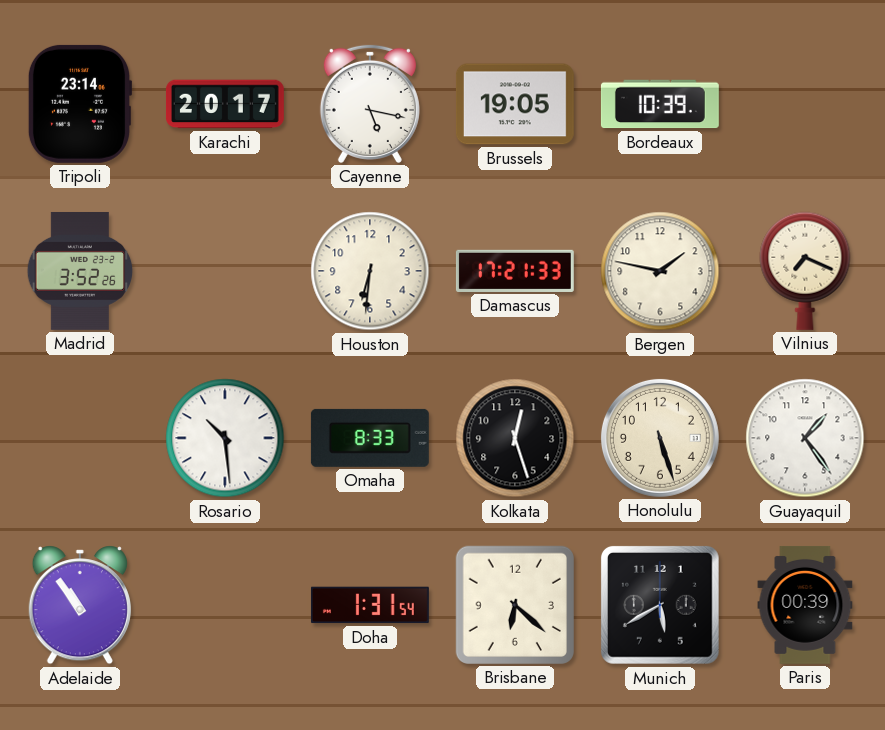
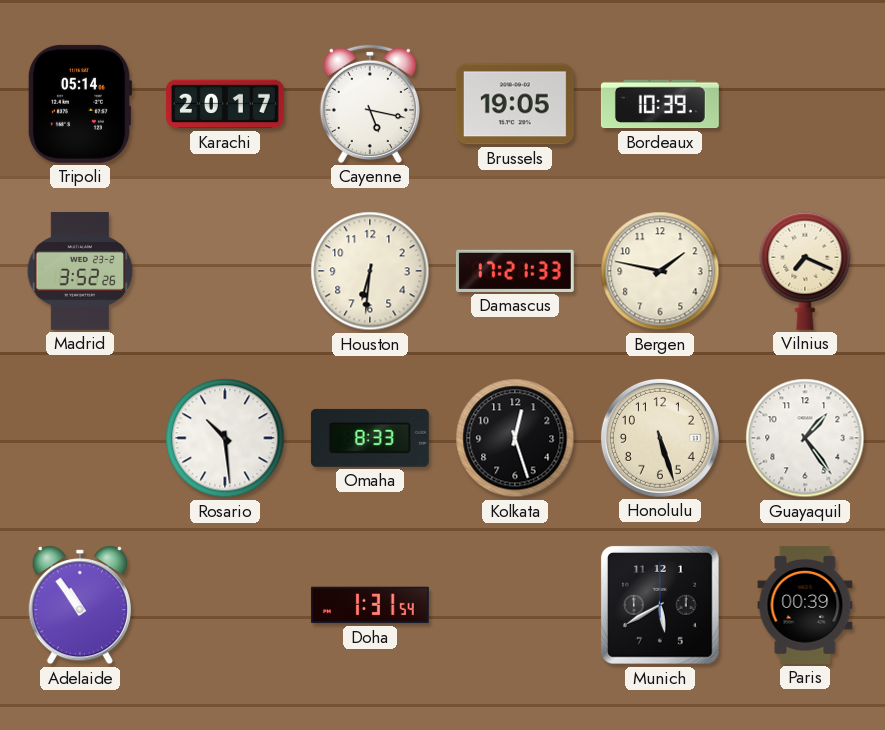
Tripoli: 23:14 -> 05:14
Brisbane: 6:22 -> none
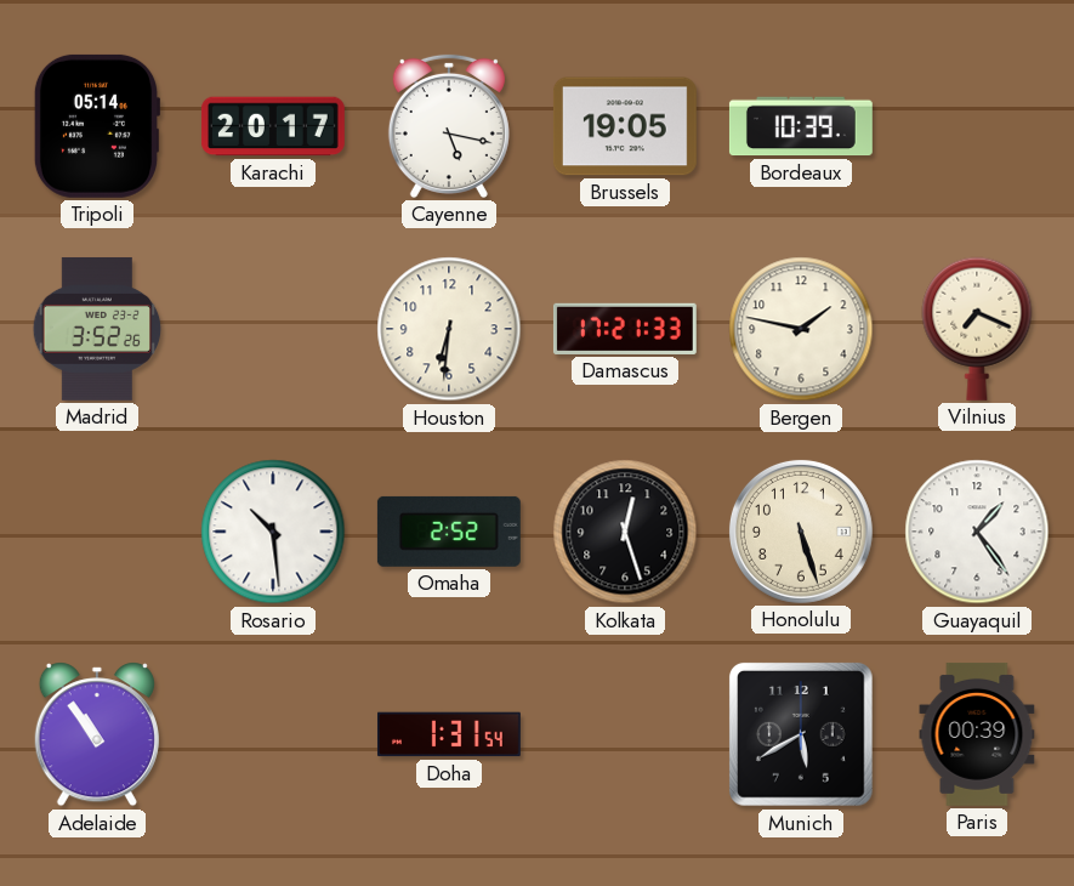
Omaha: 8:33 -> 2:52
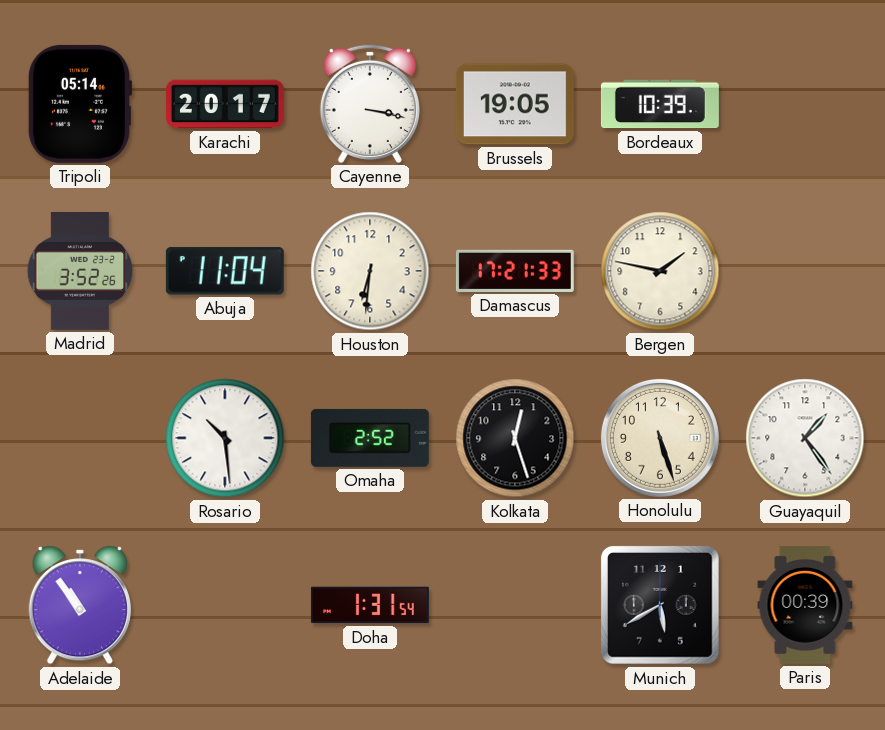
Cayenne: 5:17 -> 3:17
Abuja: none -> 11:04
Vilnius: 7:19 -> none
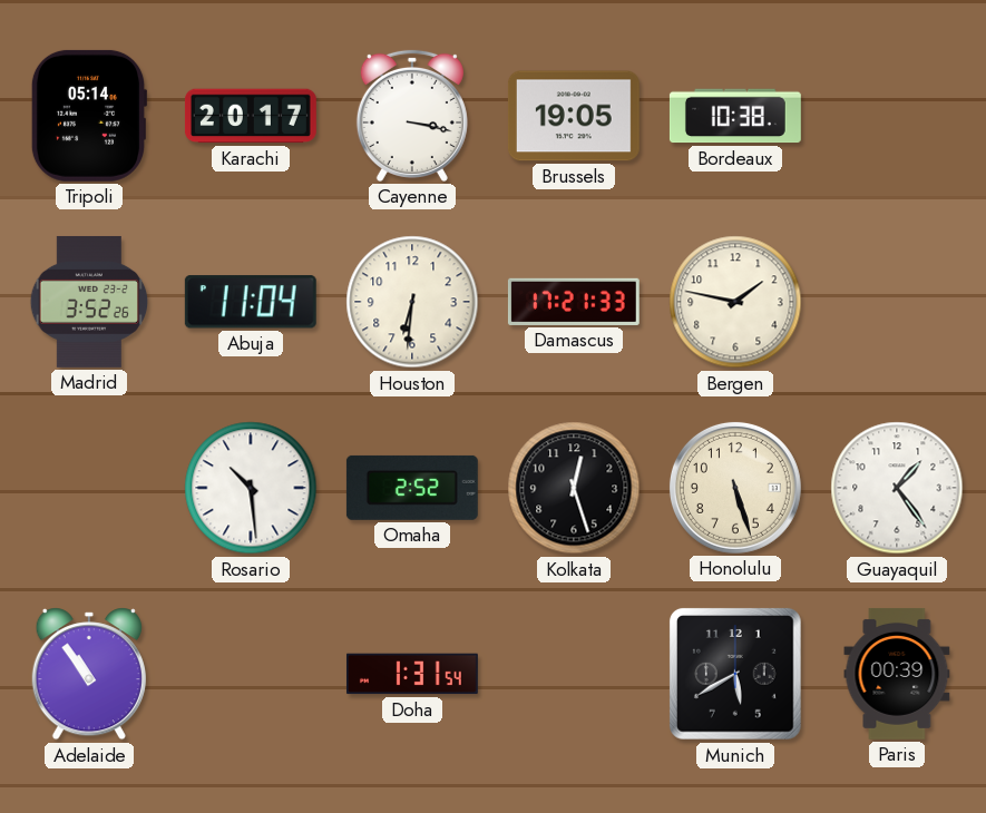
Bordeaux: 10:39 -> 10:38
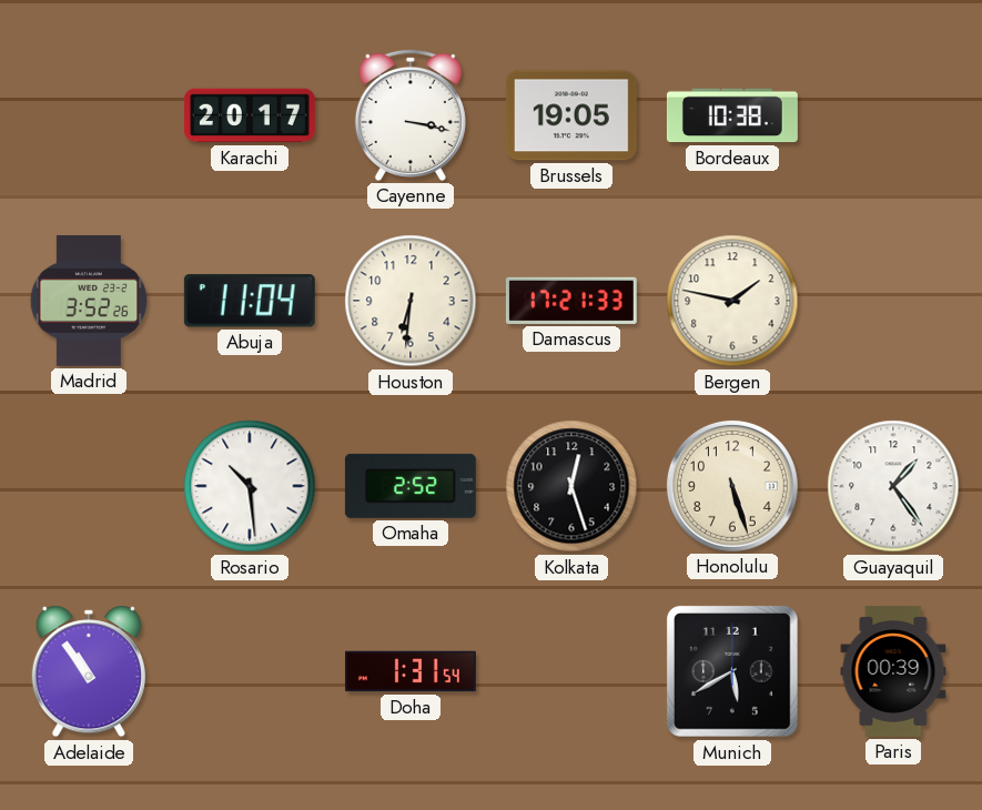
Tripoli: 05:14 -> none
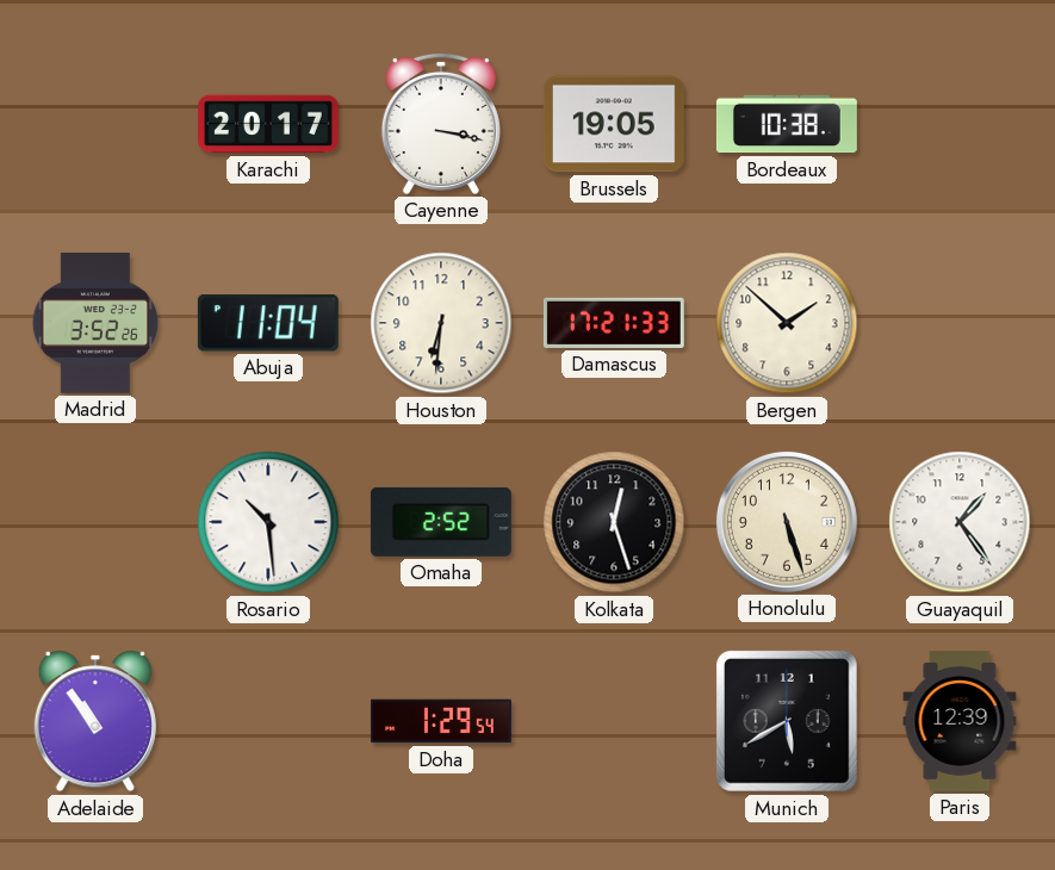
Bergen: 1:47 -> 1:52
Doha: 1:31 -> 1:29
Paris: 00:39 -> 12:39
